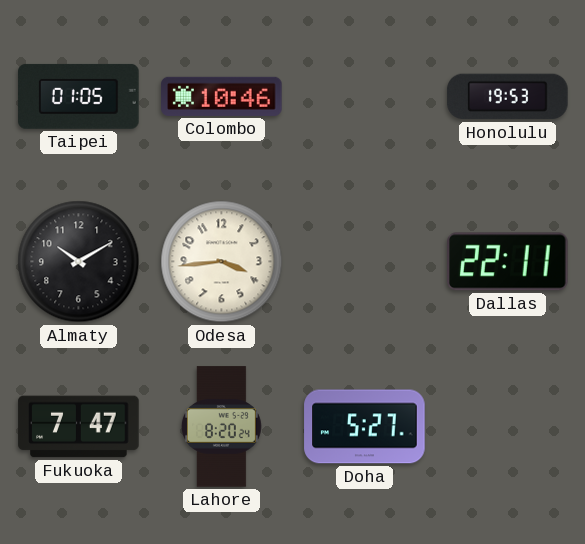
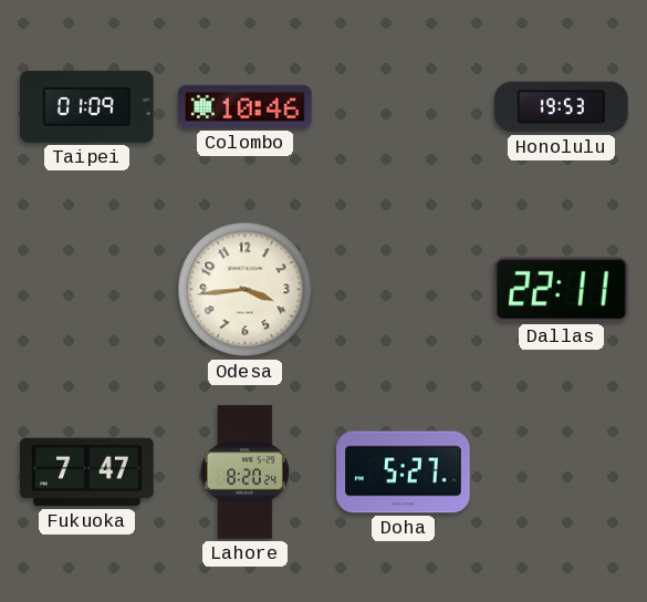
Taipei: 01:05 -> 01:09
Almaty: 10:10 -> none
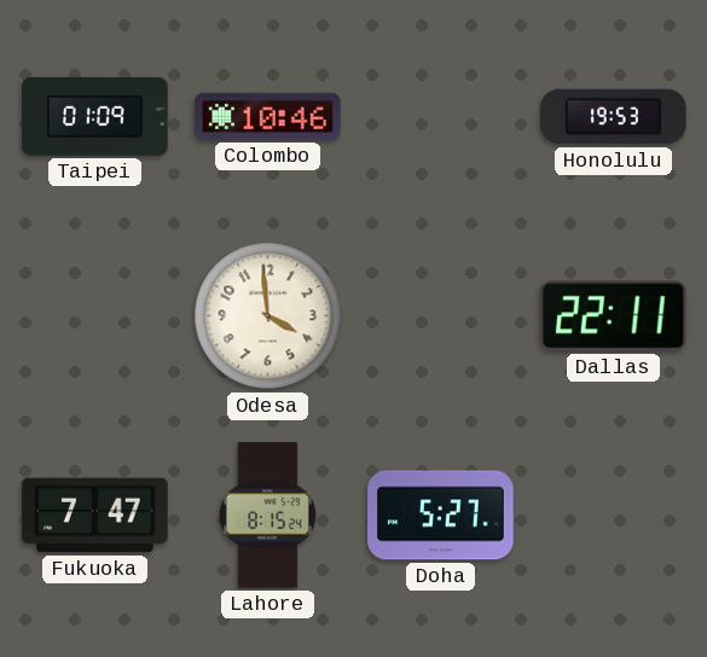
Odesa: 3:44 -> 3:59
Lahore: 8:20 -> 8:15
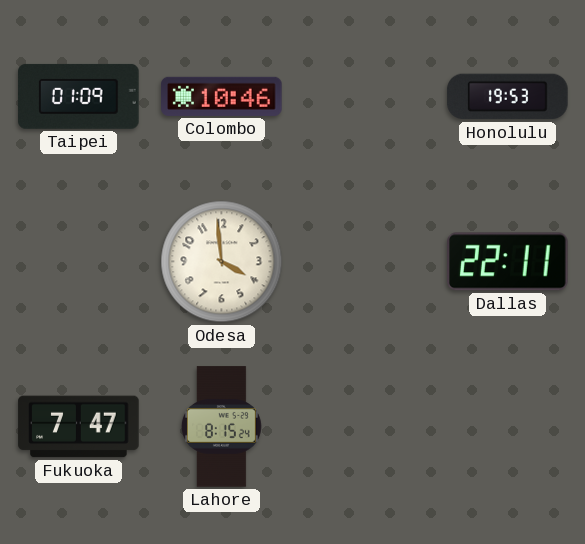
Doha: 5:27 -> none
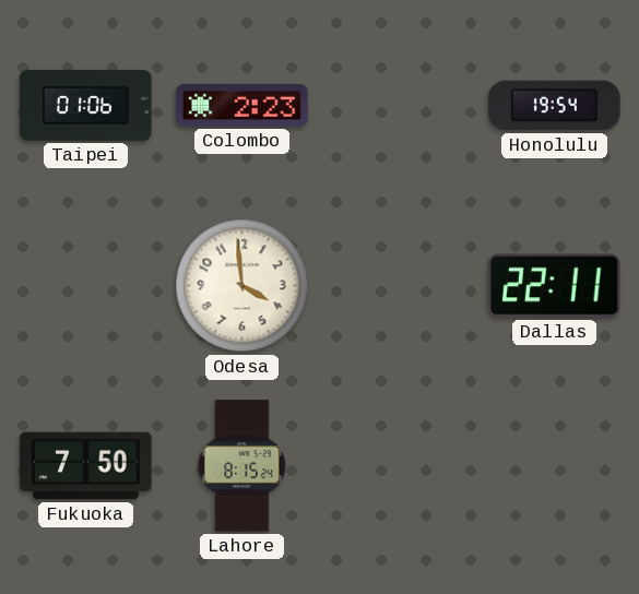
Taipei: 01:09 -> 01:06
Colombo: 10:46 -> 2:23
Honolulu: 19:53 -> 19:54
Fukuoka: 7:47 -> 7:50
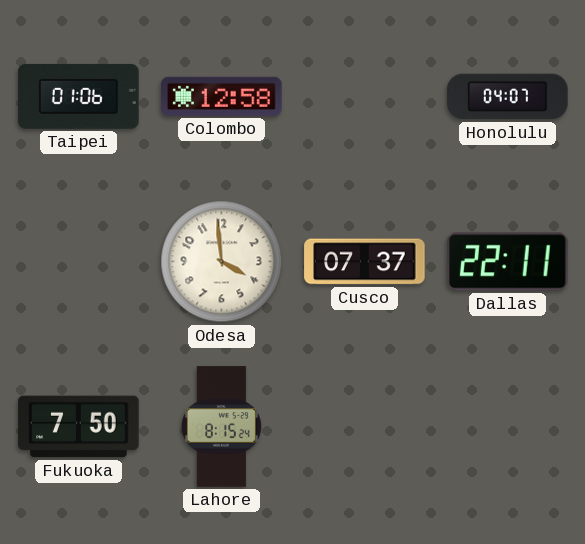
Colombo: 2:23 -> 12:58
Honolulu: 19:54 -> 04:07
Cusco: none -> 07:37
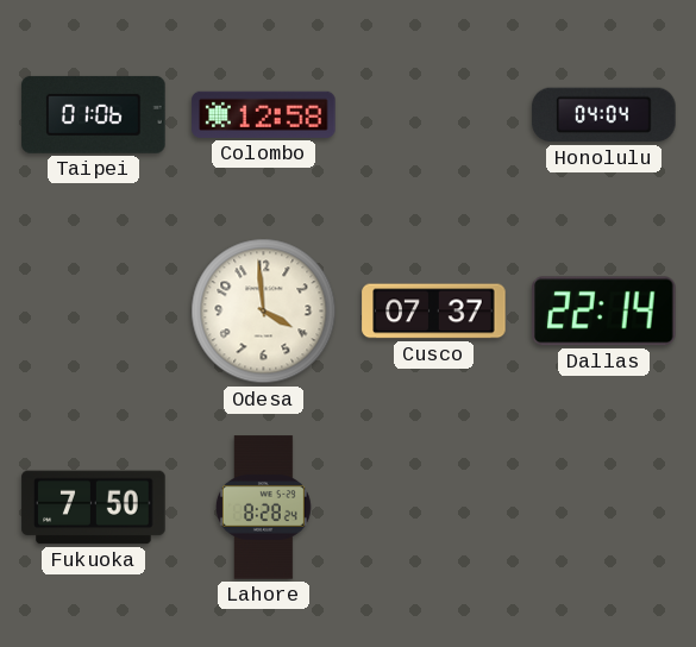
Honolulu: 04:07 -> 04:04
Dallas: 22:11 -> 22:14
Lahore: 8:15 -> 8:28
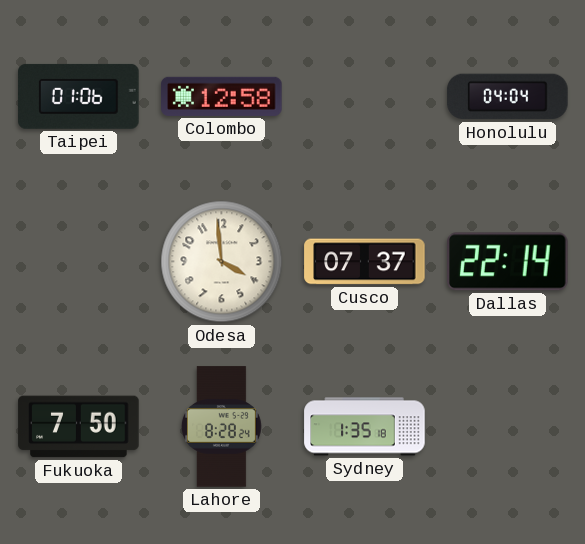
Sydney: none -> 1:35
